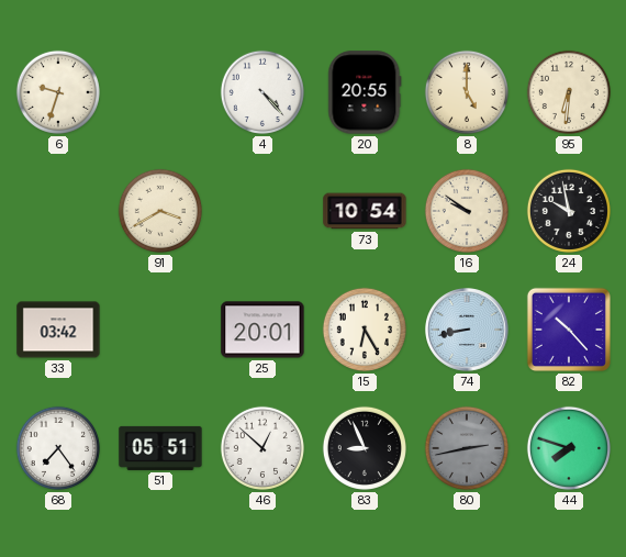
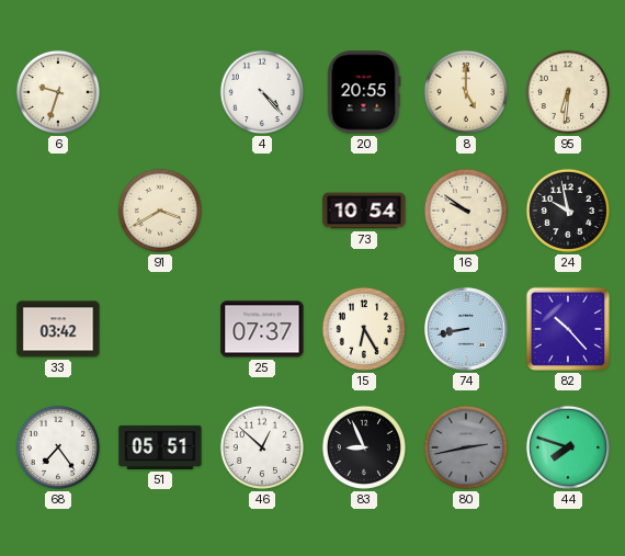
25: 20:01 -> 07:37
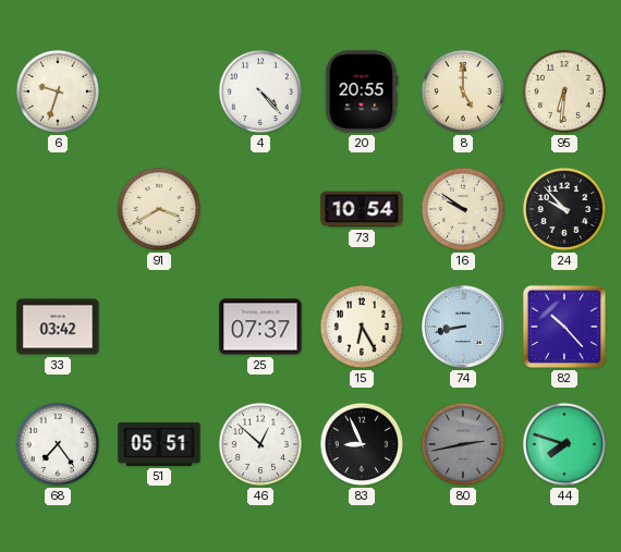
24: 9:58 -> 9:53
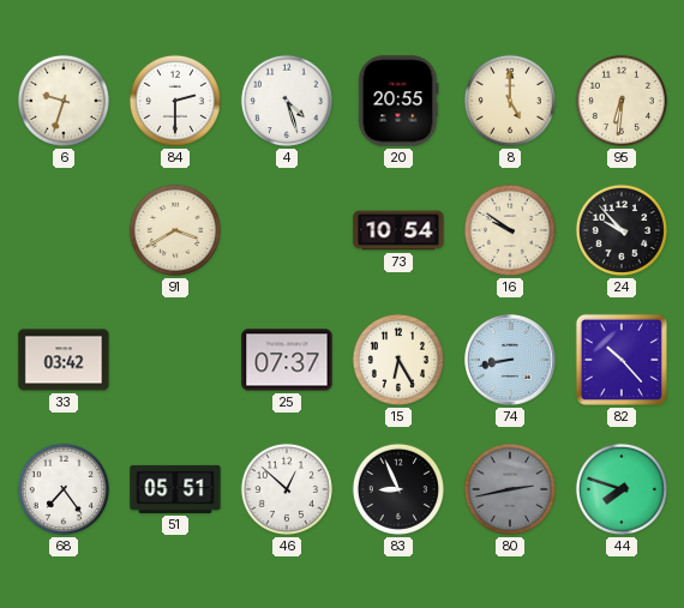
84: none -> 2:30
4: 4:23 -> 4:27
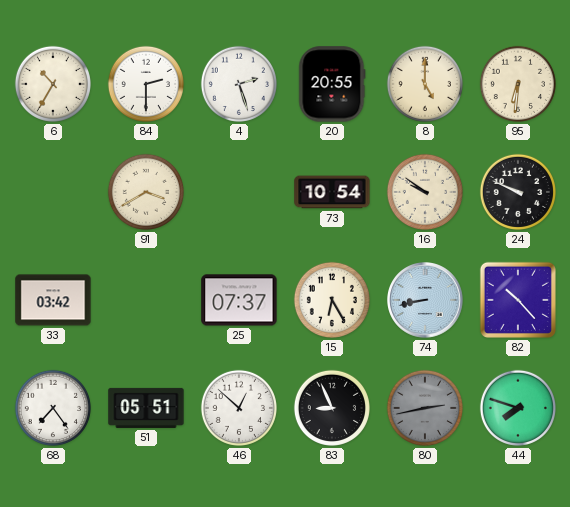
6: 9:33 -> 10:35
4: 4:27 -> 2:27
24: 9:53 -> 9:49
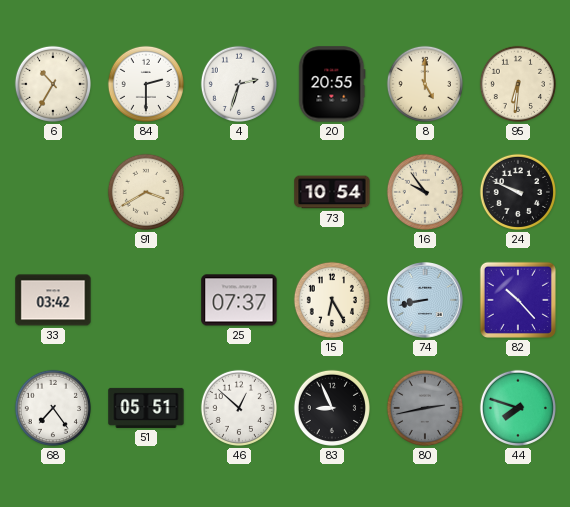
4: 2:27 -> 2:33
16: 9:51 -> 9:54
